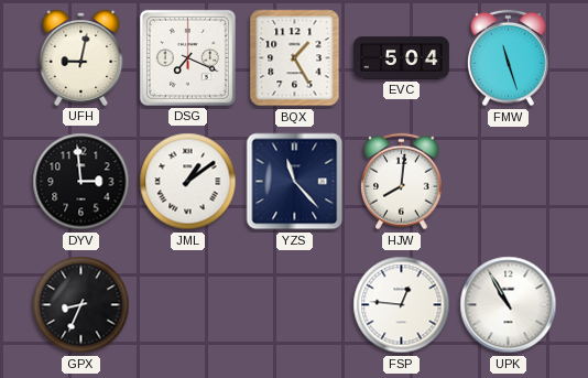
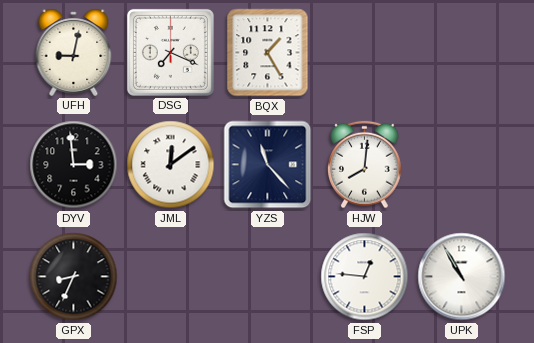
EVC: 5:04 -> none
FMW: 11:27 -> none
JML: 1:09 -> 12:09
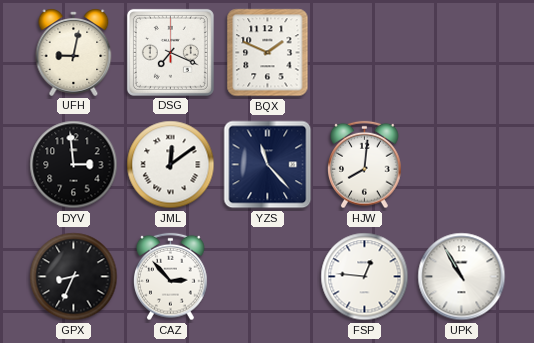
BQX: 1:25 -> 1:49
CAZ: none -> 2:53
